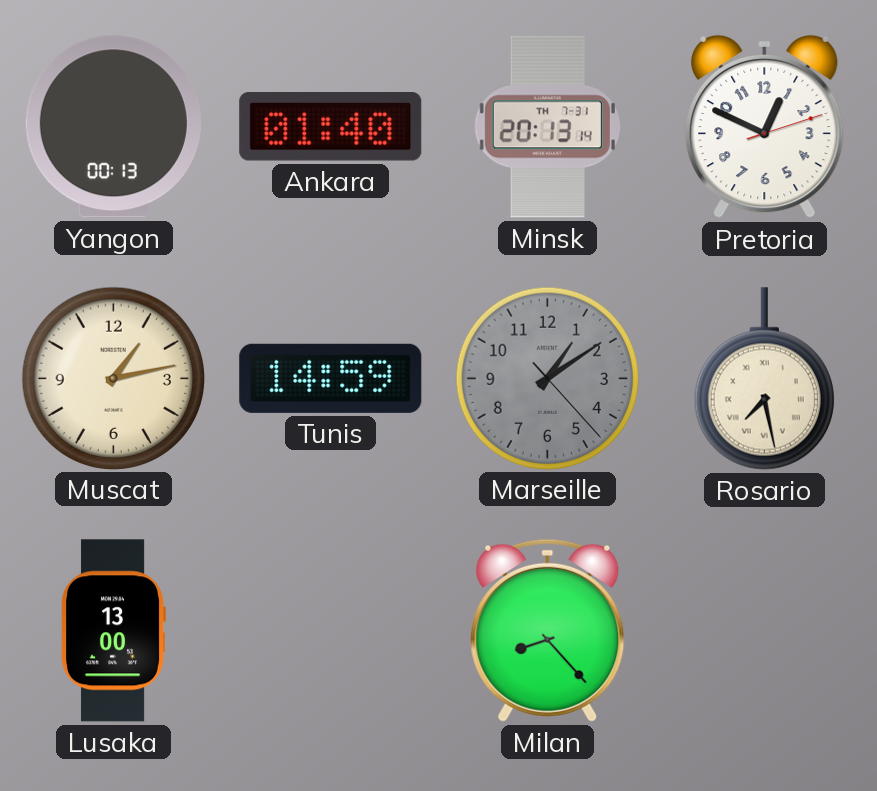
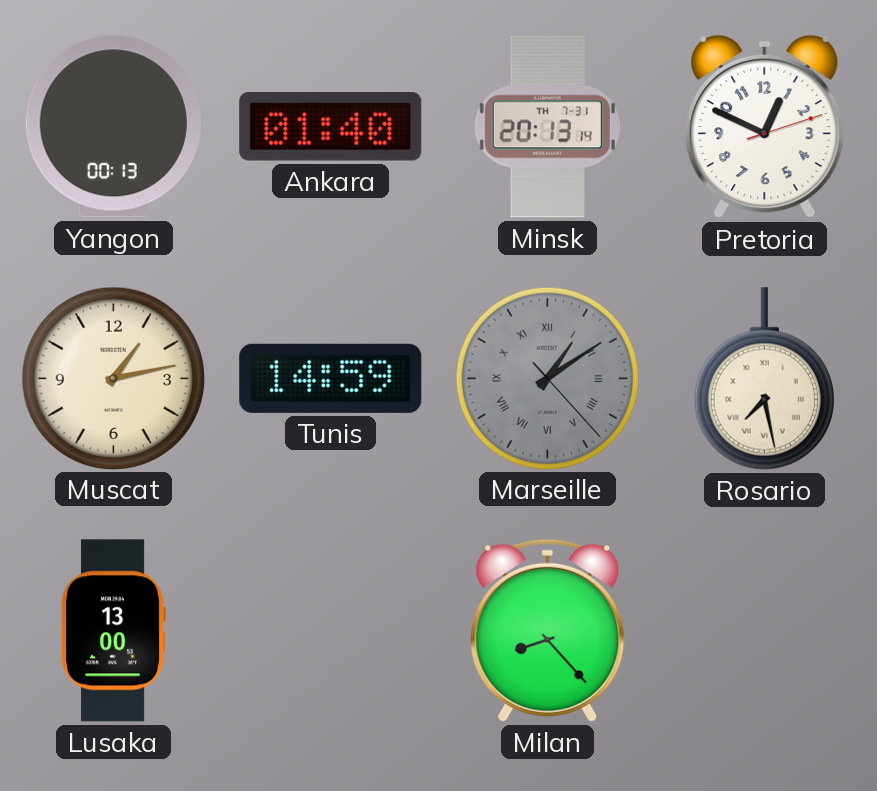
Marseille numerals: Arabic -> Roman
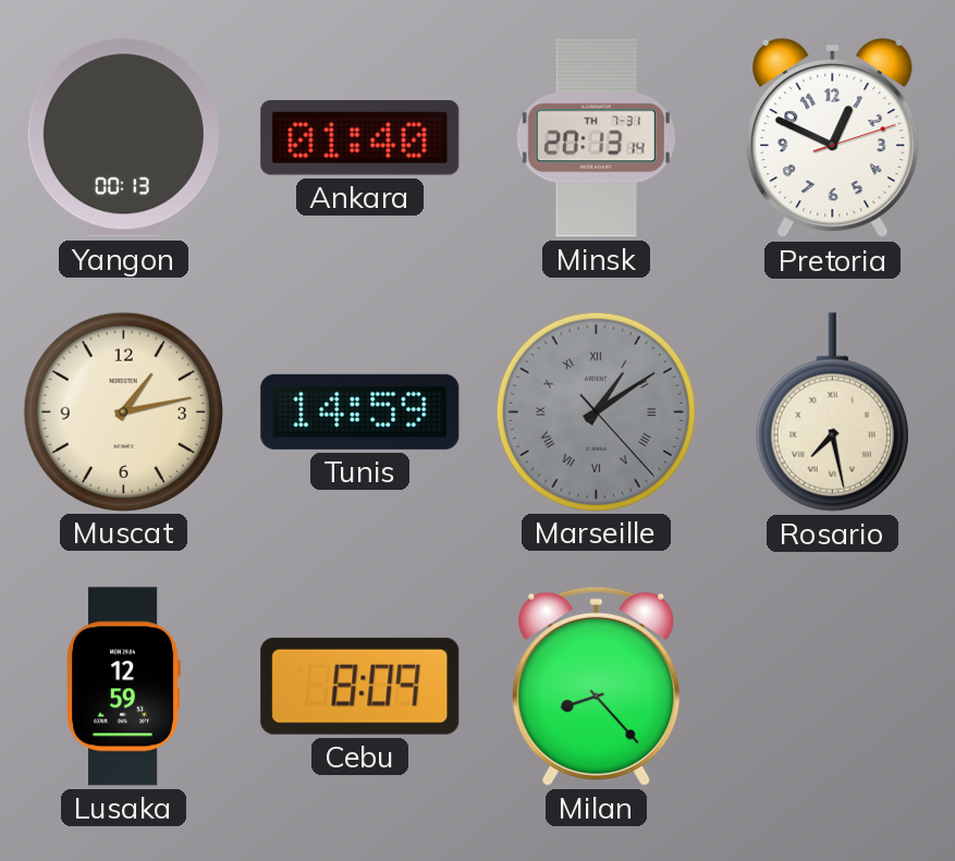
Lusaka: 13:00 -> 12:59
Cebu: none -> 8:09
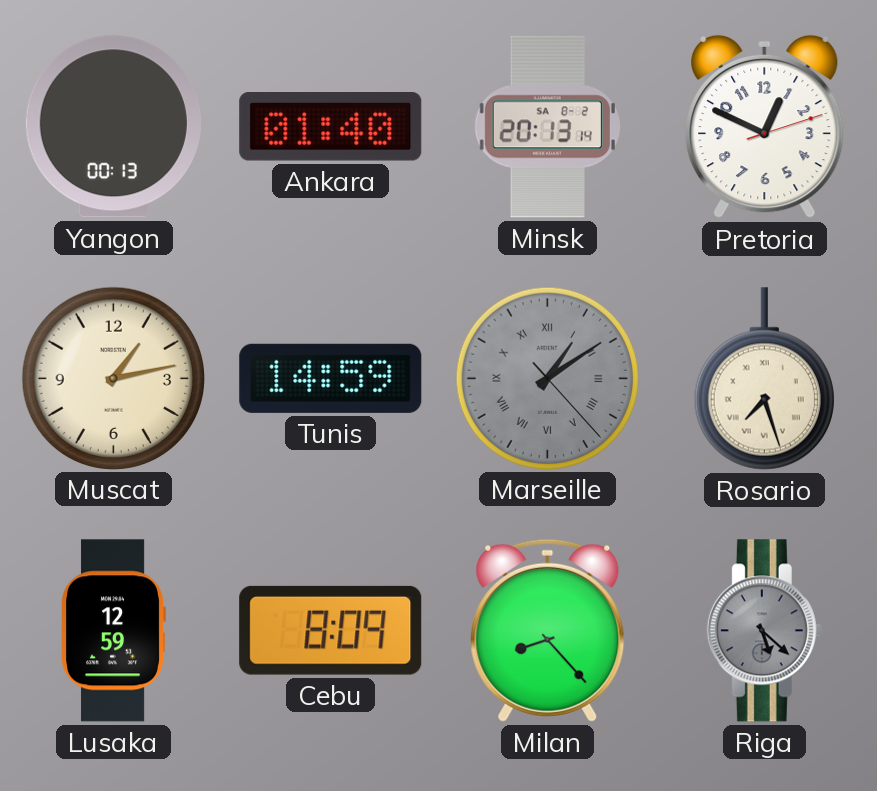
Minsk date: TH 7-31 -> SA 8-2
Rosario: 7:28 -> 7:27
Riga: none -> 5:22
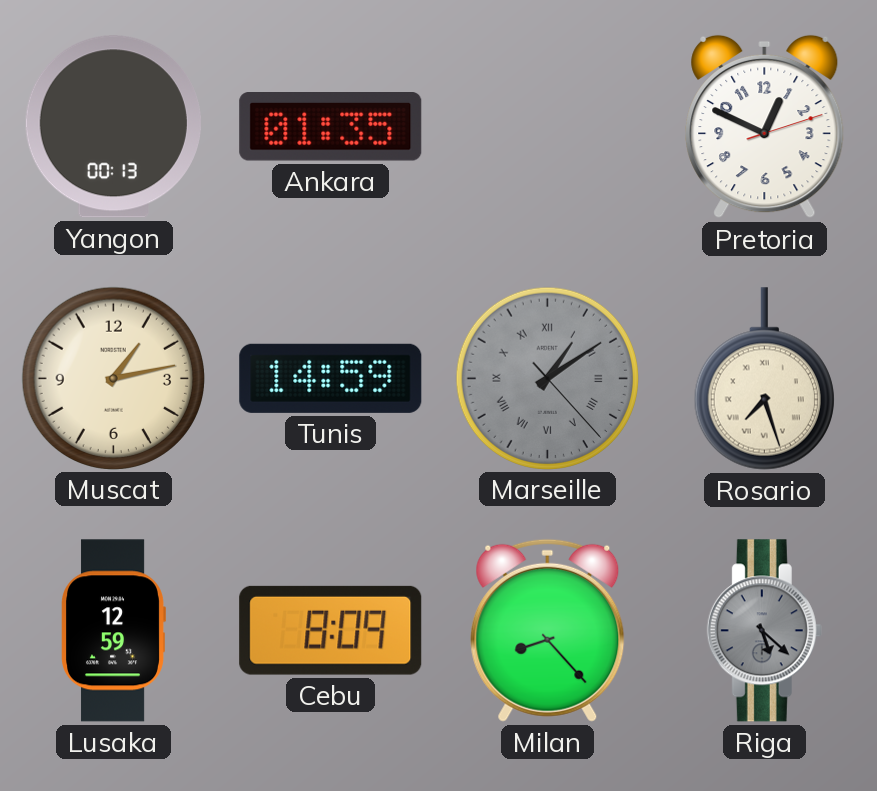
Ankara: 01:40 -> 01:35
Minsk: 20:13 -> none
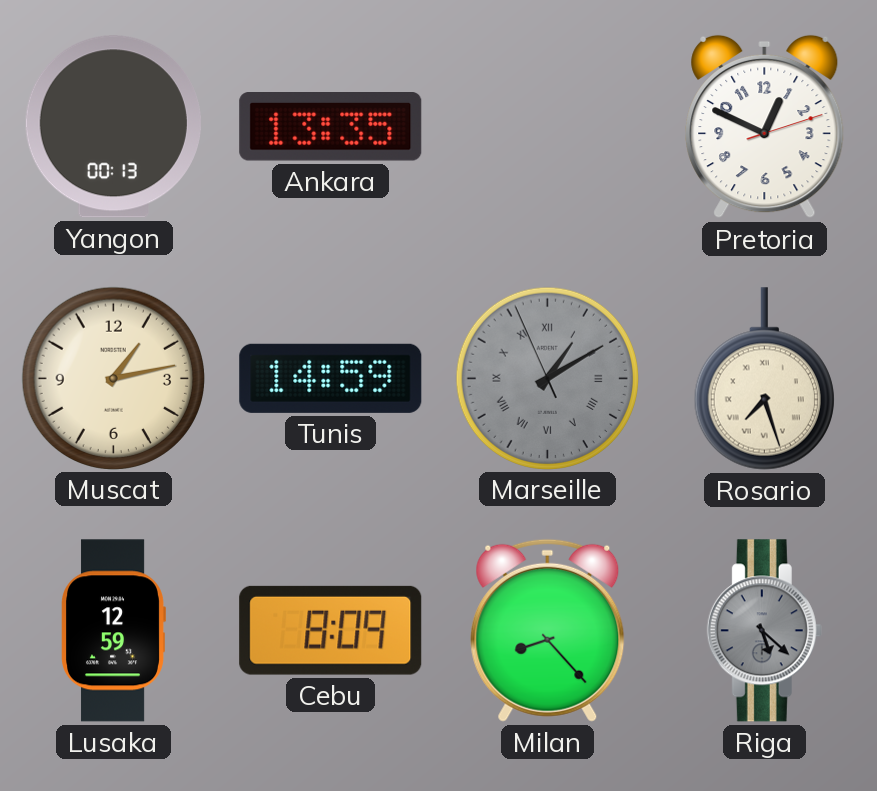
Ankara: 01:35 -> 13:35
Marseille: 1:09:23 -> 1:09:56
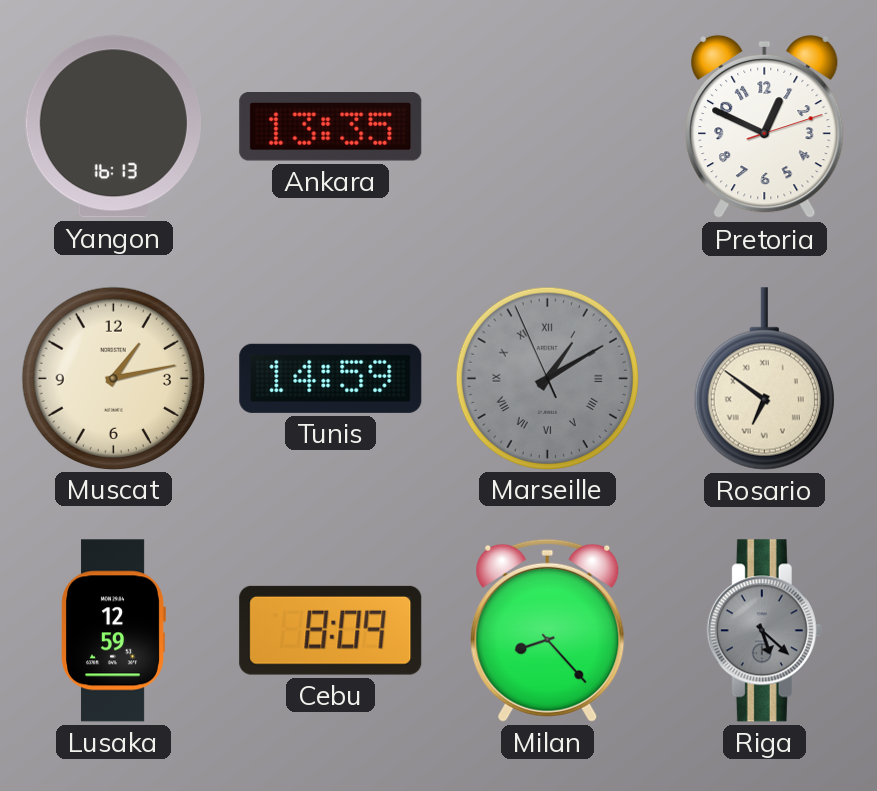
Yangon: 00:13 -> 16:13
Rosario: 7:27 -> 6:51
